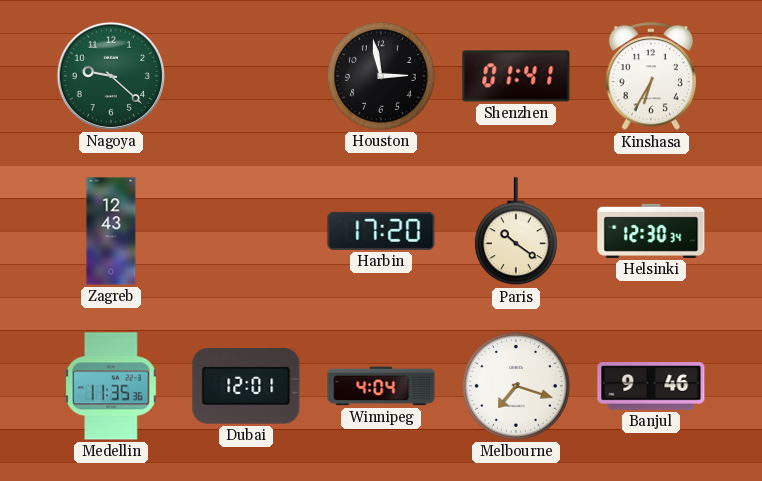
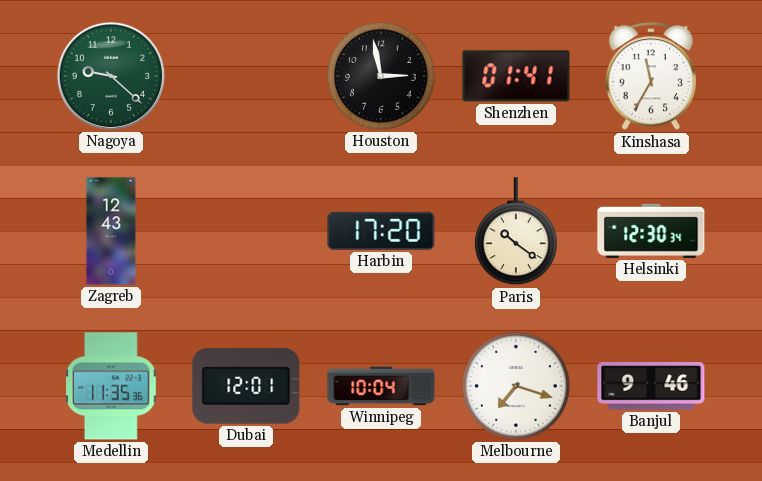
Kinshasa: 6:35 -> 11:35
Winnipeg: 4:04 -> 10:04
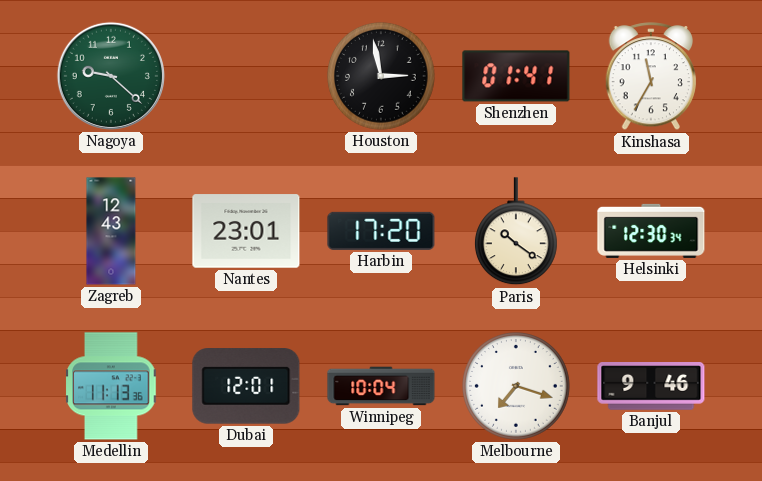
Nantes: none -> 23:01
Medellin: 11:35 -> 11:13
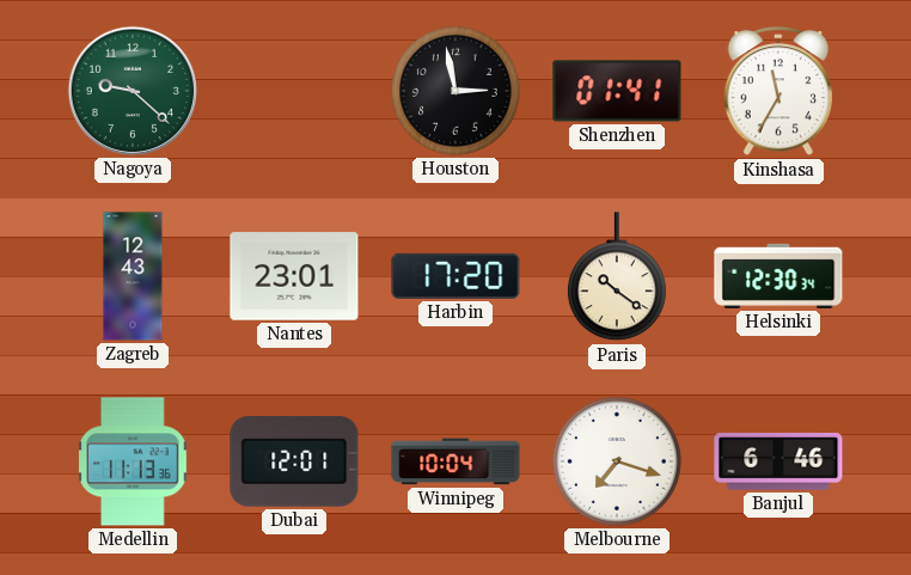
Banjul: 9:46 -> 6:46
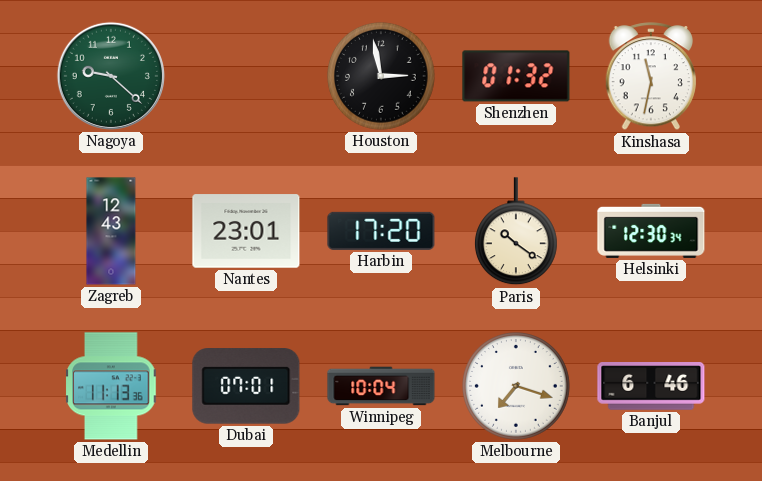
Shenzhen: 01:41 -> 01:32
Kinshasa: 11:35 -> 11:32
Dubai: 12:01 -> 07:01
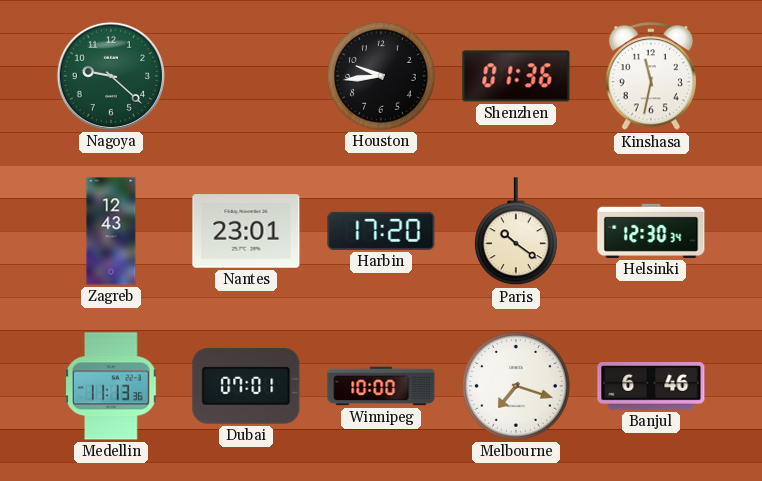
Houston: 2:58 -> 9:44
Shenzhen: 01:32 -> 01:36
Winnipeg: 10:04 -> 10:00
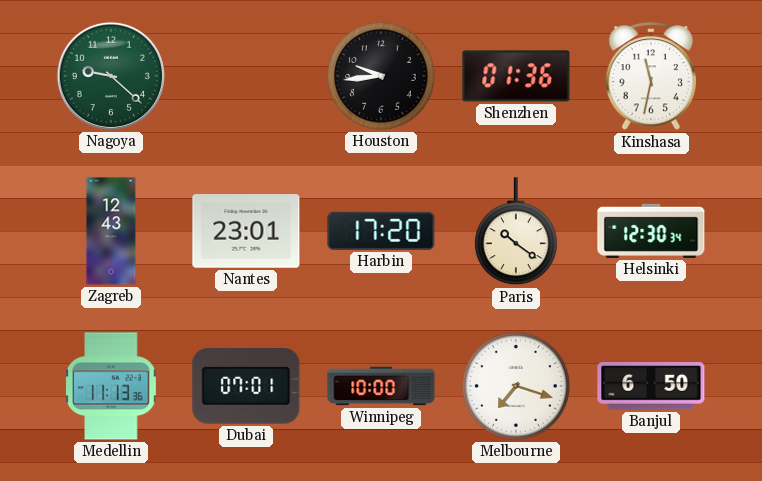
Banjul: 6:46 -> 6:50
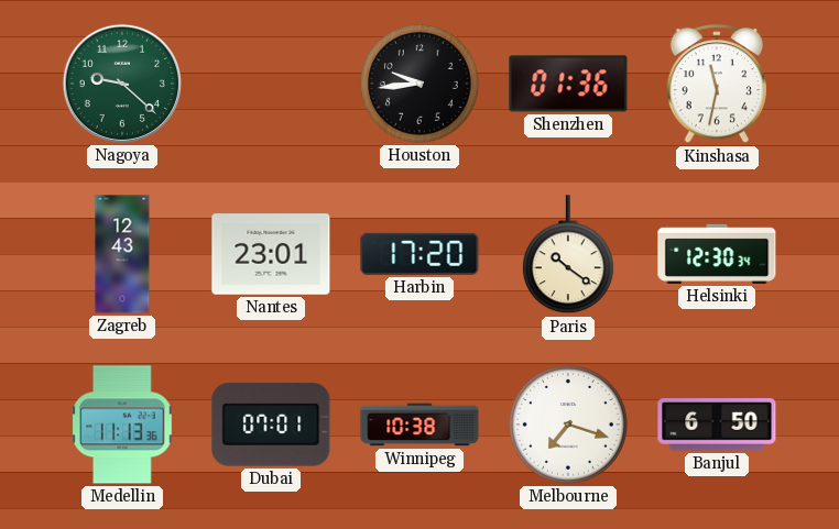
Winnipeg: 10:00 -> 10:38
